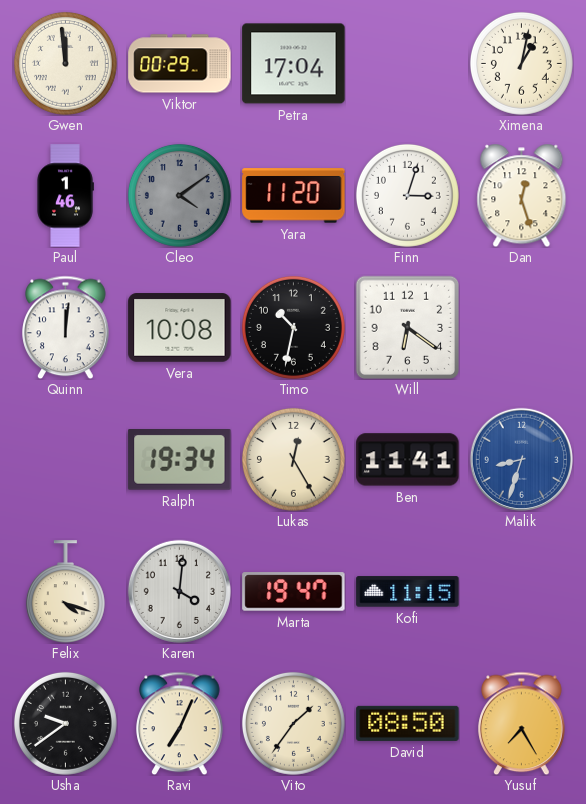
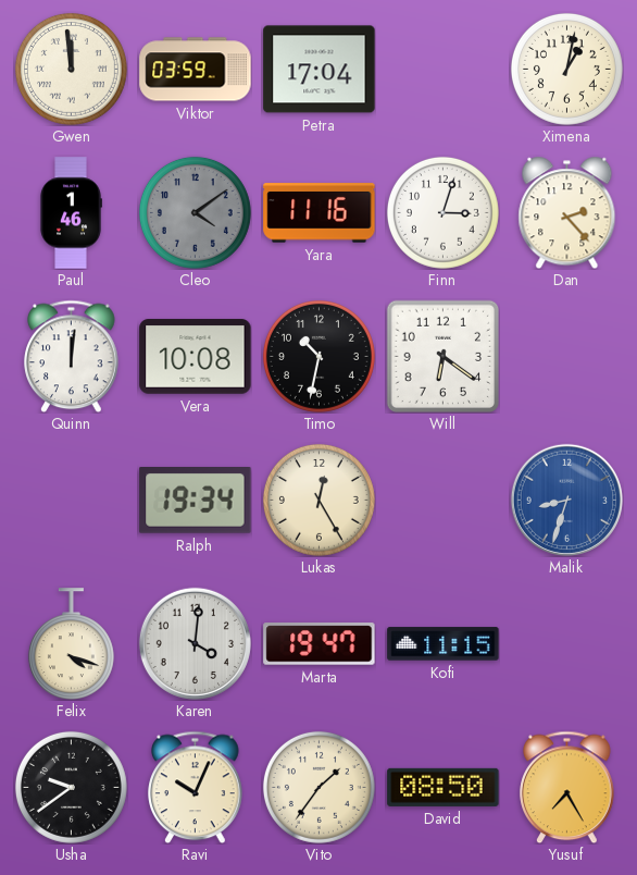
Viktor: 00:29 -> 03:59
Yara: 11:20 -> 11:16
Dan: 12:27 -> 2:23
Ben: 11:41 -> none
Ravi: 7:04 -> 10:04
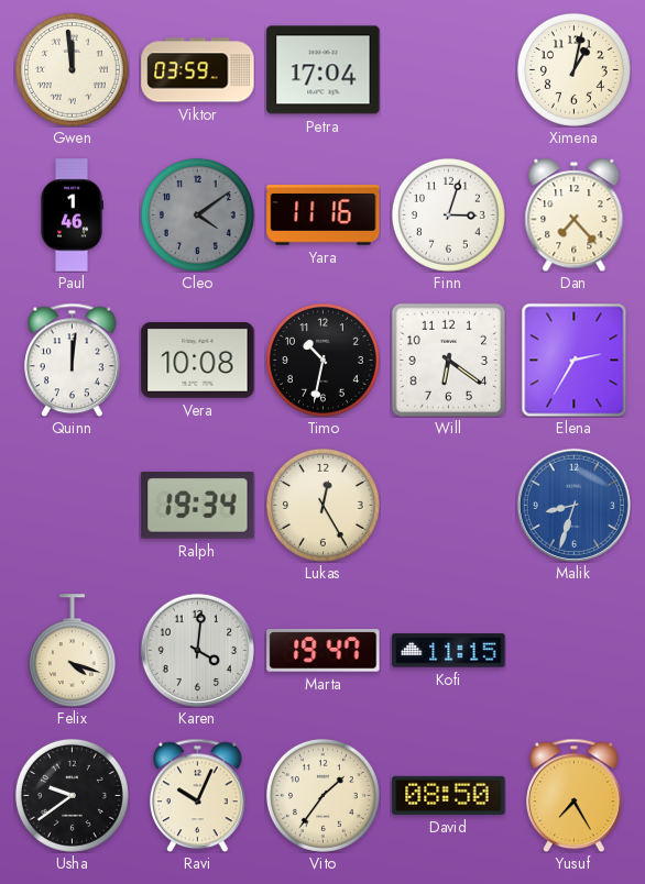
Dan: 2:23 -> 7:23
Elena: none -> 2:35
